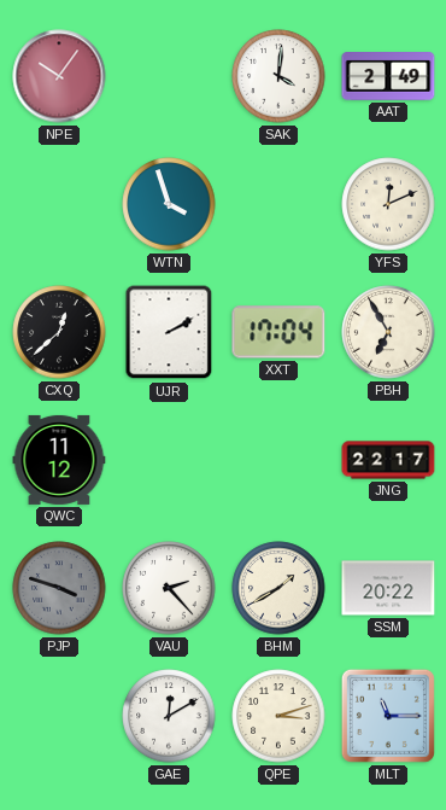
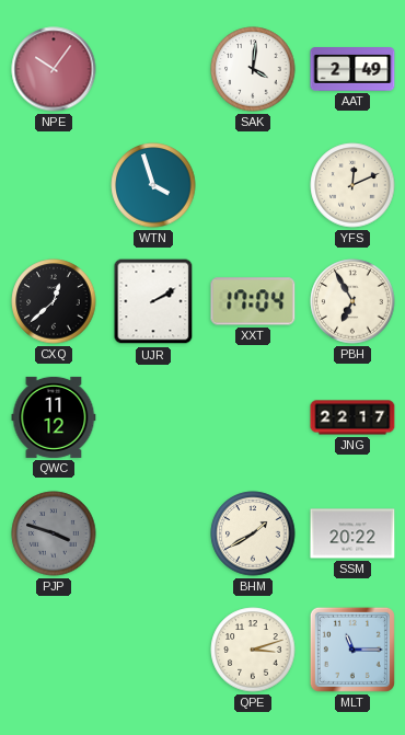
VAU: 2:23 -> none
GAE: 12:10 -> none
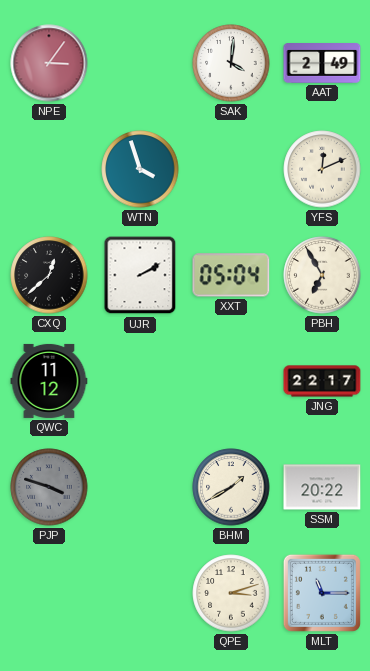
NPE: 10:06 -> 3:06
XXT: 17:04 -> 05:04
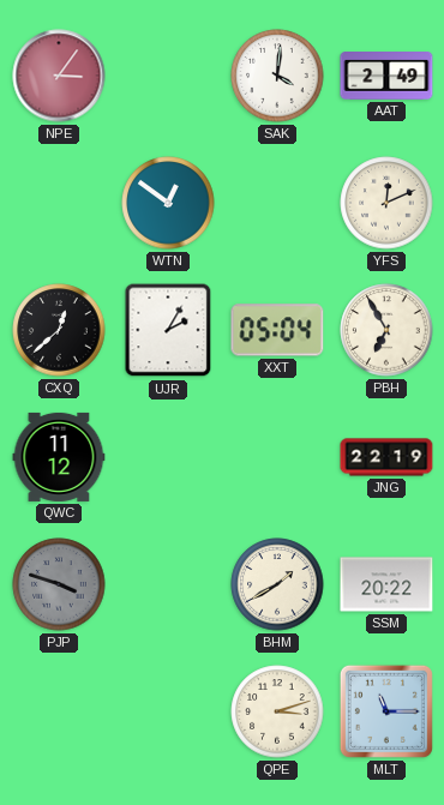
WTN: 3:57 -> 12:51
UJR: 2:10 -> 2:05
JNG: 22:17 -> 22:19
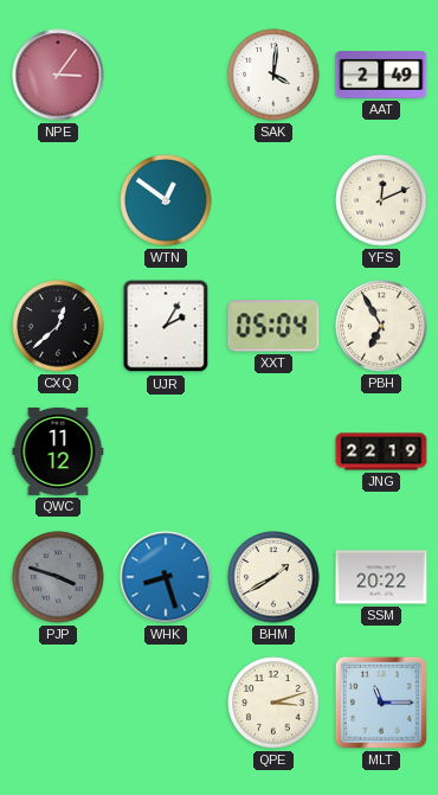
WHK: none -> 8:27
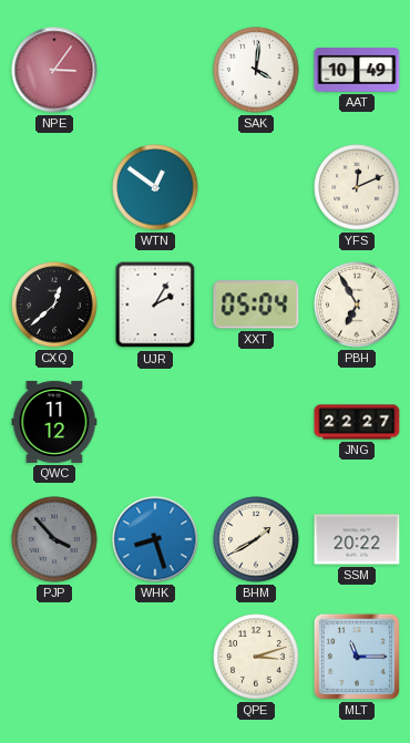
AAT: 2:49 -> 10:49
JNG: 22:19 -> 22:27
PJP: 3:48 -> 3:53
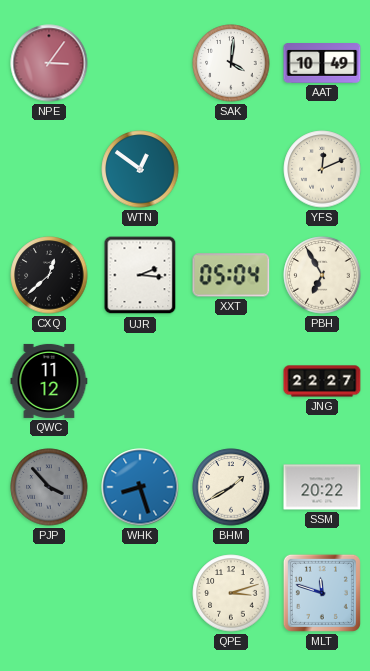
UJR: 2:05 -> 2:16
MLT: 11:15 -> 11:48
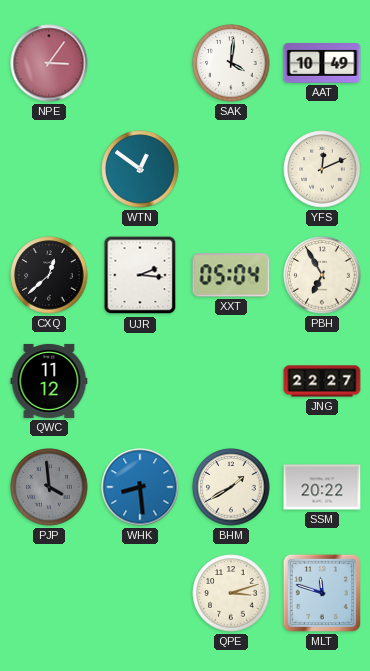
PJP: 3:53 -> 3:59
WHK: 8:27 -> 8:29
